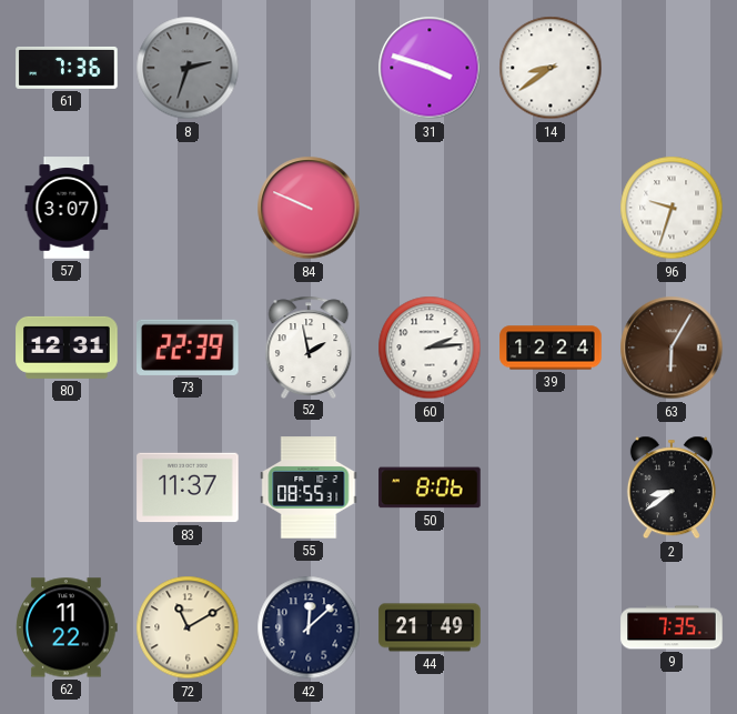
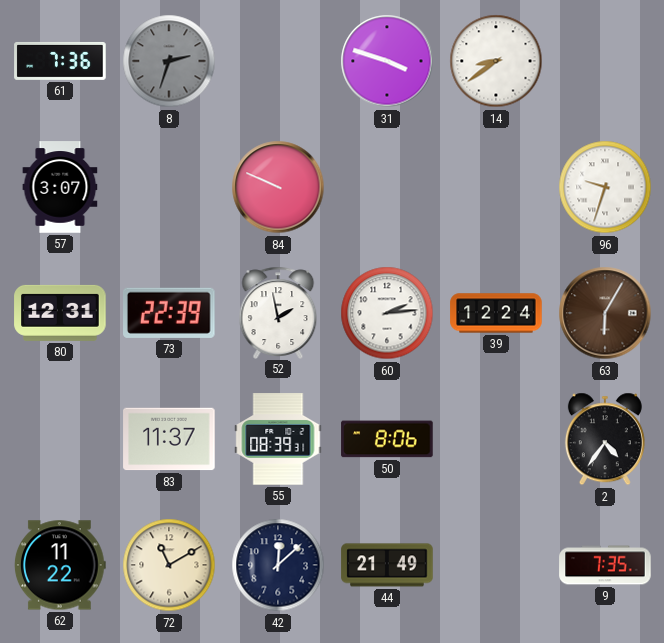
55: 08:55 -> 08:39
2: 8:39 -> 4:36
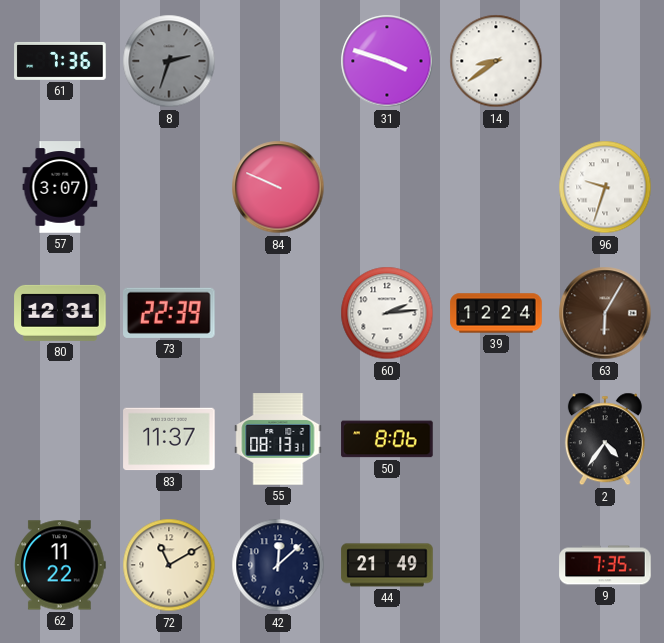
52: 1:58 -> none
55: 08:39 -> 08:13
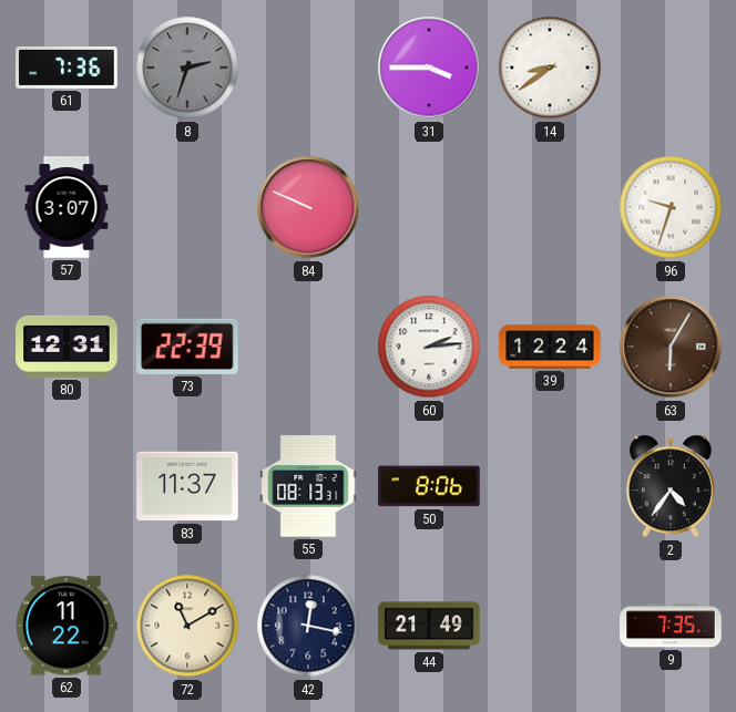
31: 3:48 -> 3:45
42: 12:08 -> 12:17
